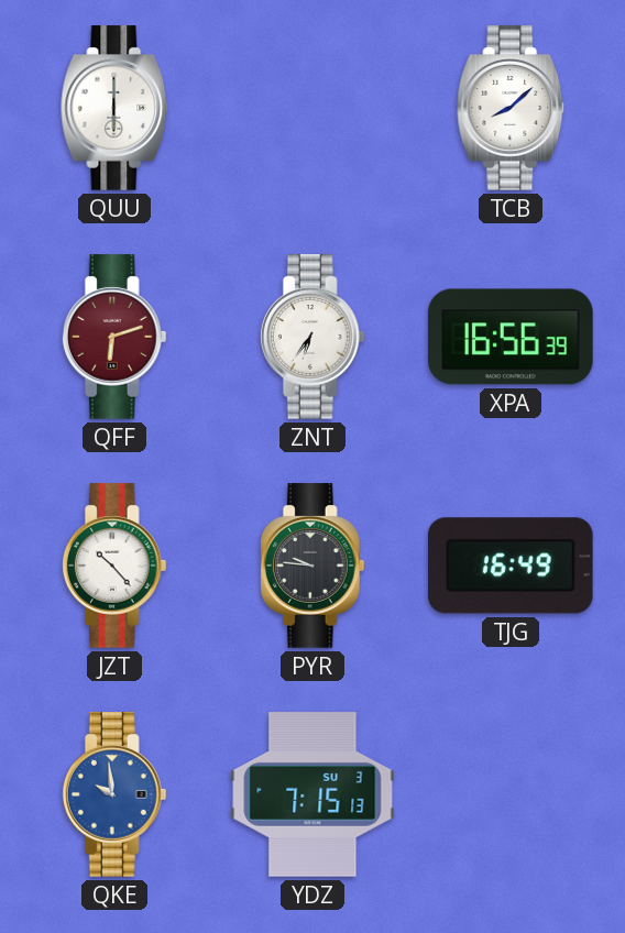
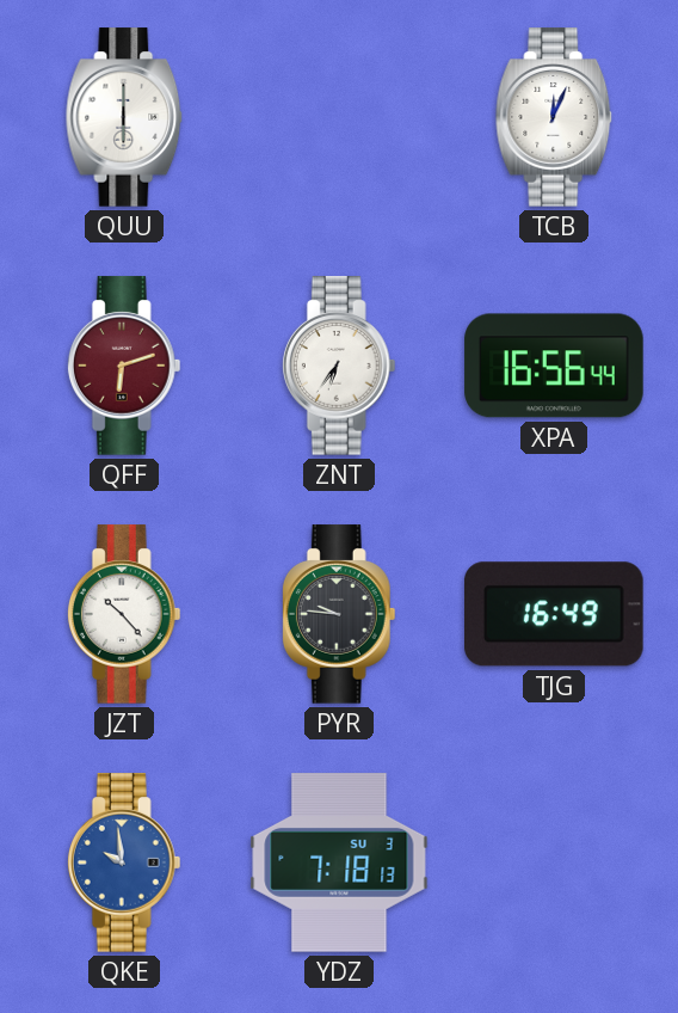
TCB: 8:08 -> 12:04
XPA: 16:56:39 -> 16:56:44
YDZ: 7:15 -> 7:18
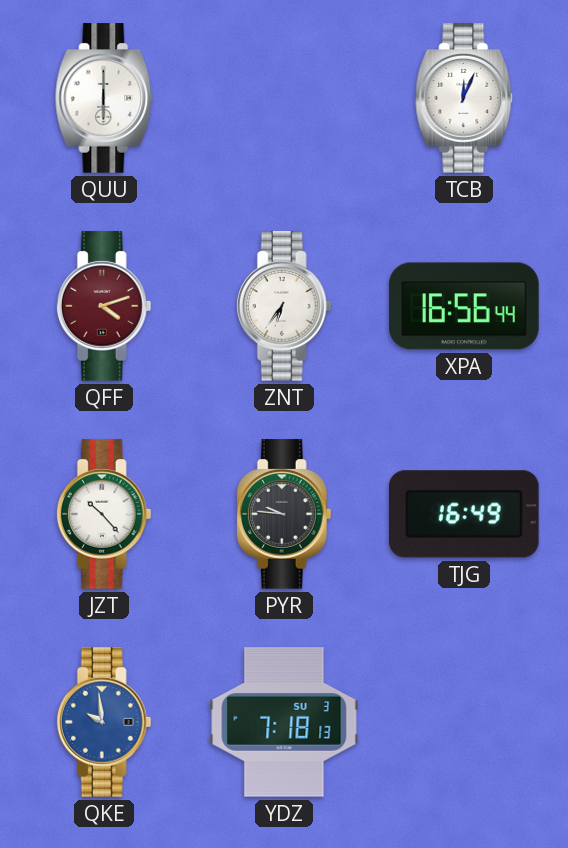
QFF: 6:12 -> 4:12
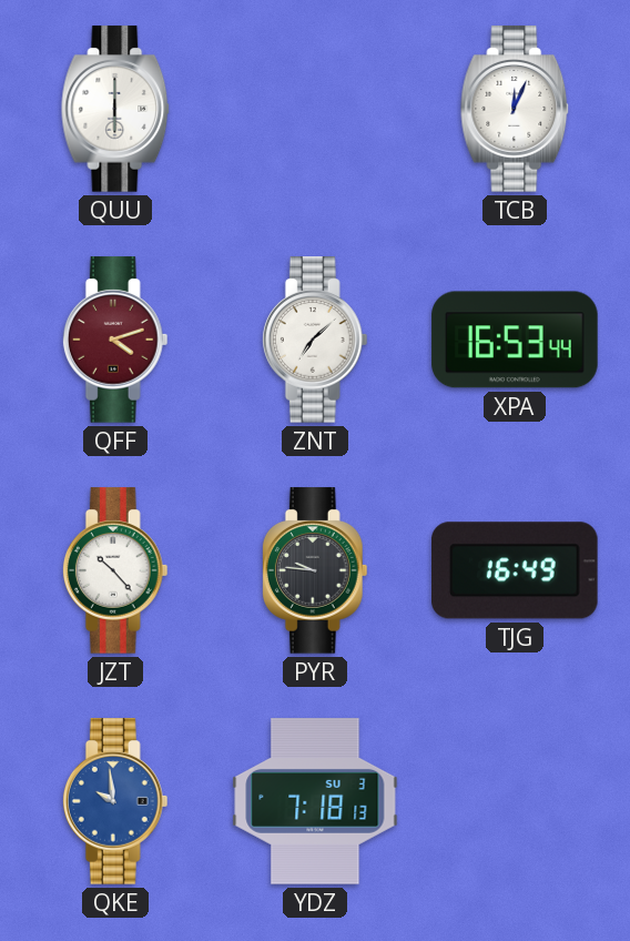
ZNT: 6:36 -> 7:08
XPA: 16:56 -> 16:53
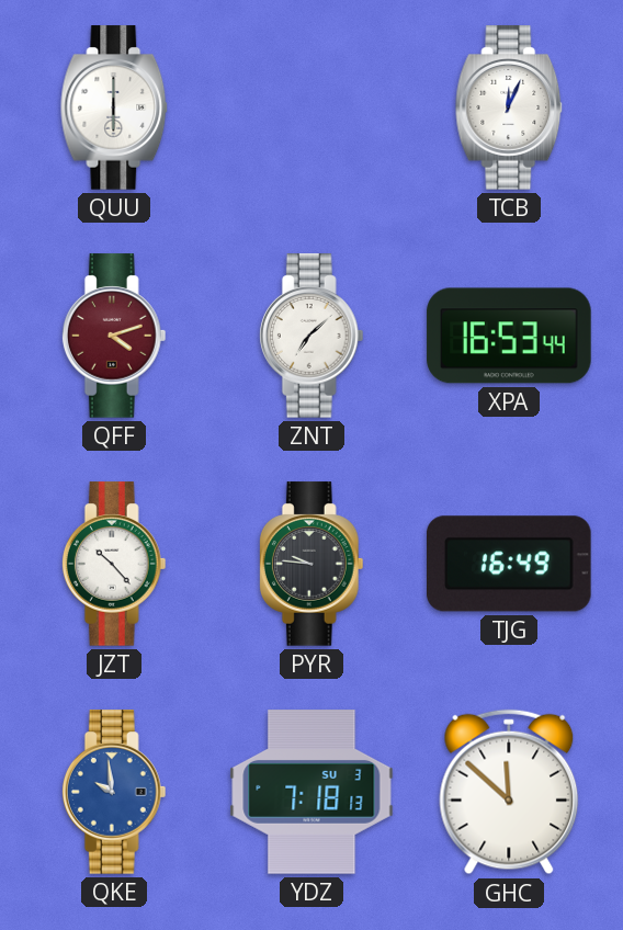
GHC: none -> 11:52
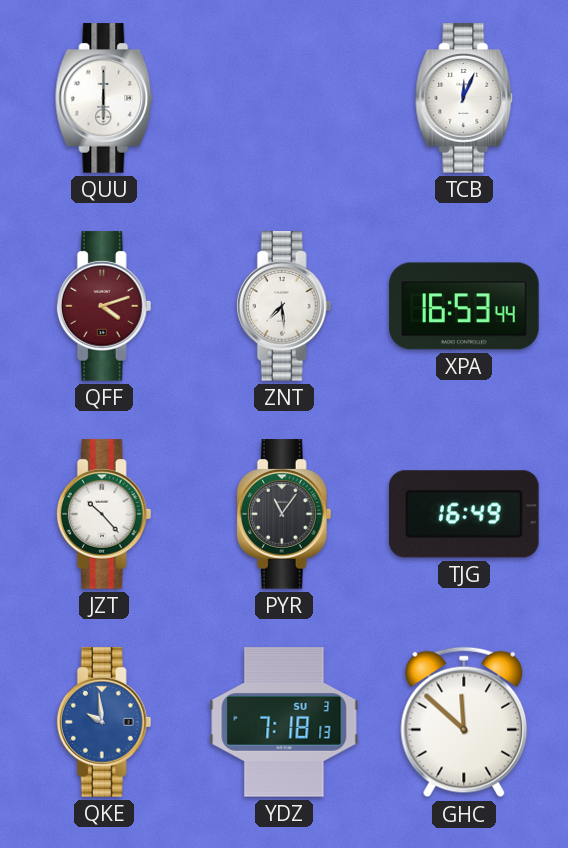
ZNT: 7:08 -> 7:29
PYR: 9:46 -> 11:06
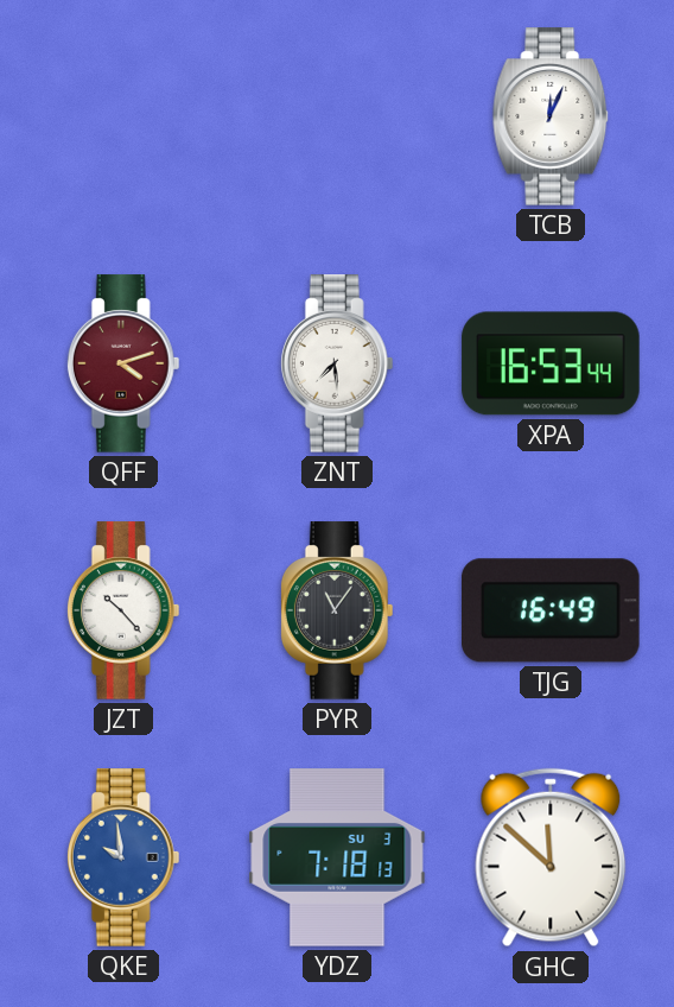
QUU: 6:00 -> none
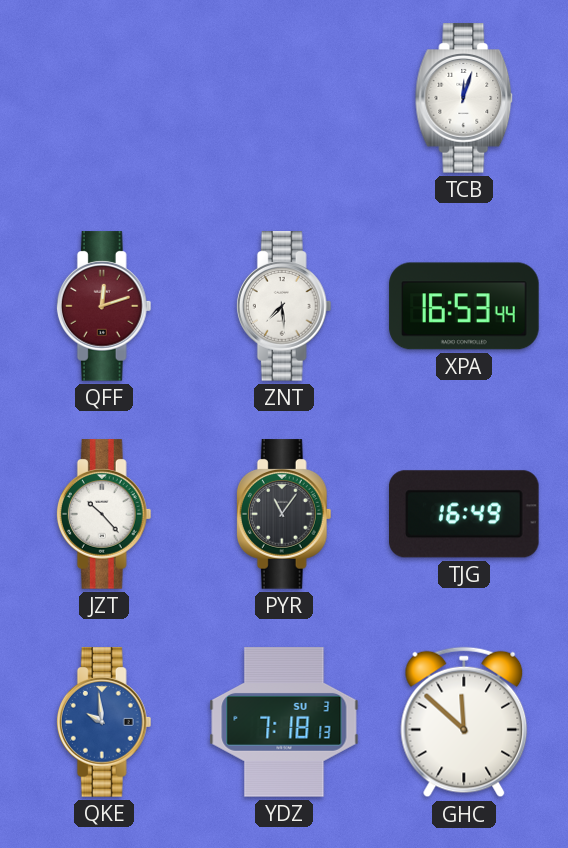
TCB: 12:04 -> 12:03
QFF: 4:12 -> 12:12
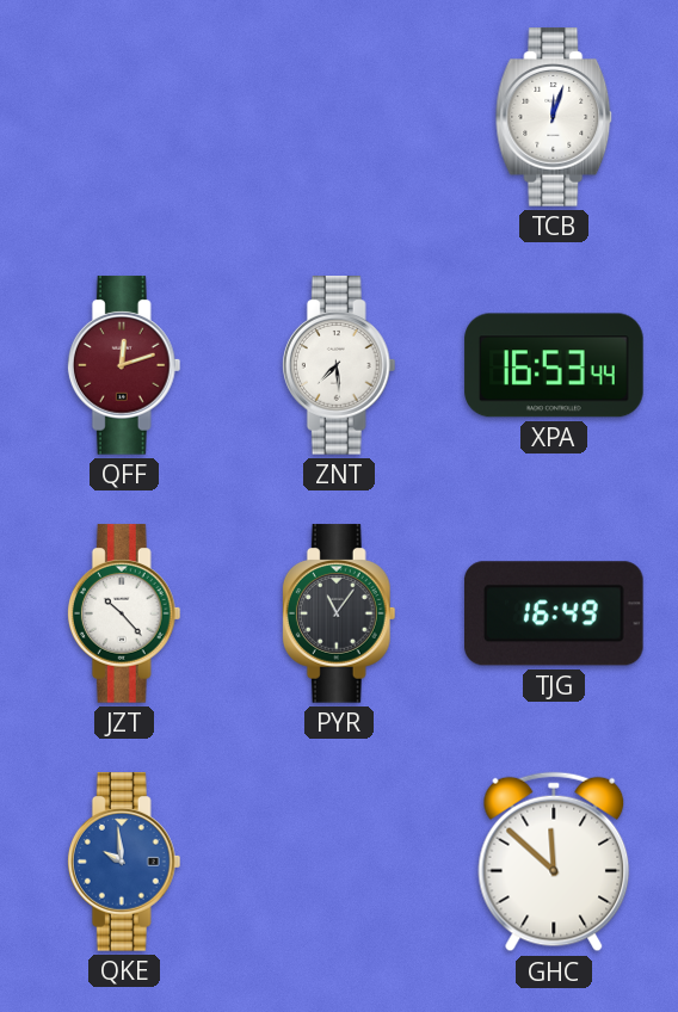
YDZ: 7:18 -> none
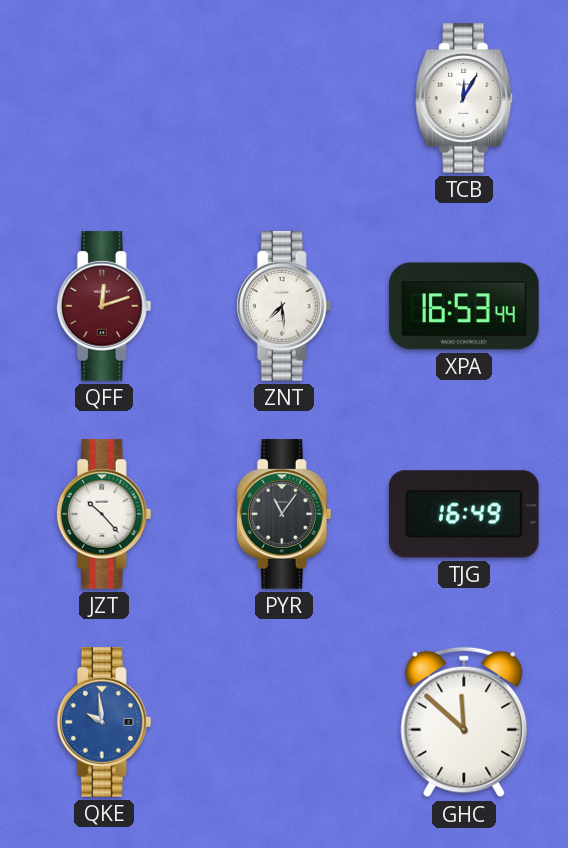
TCB: 12:03 -> 12:05
